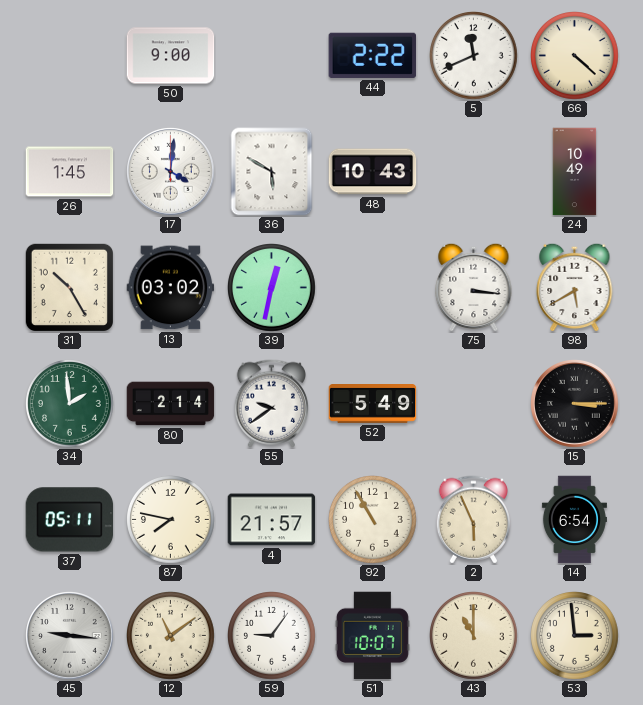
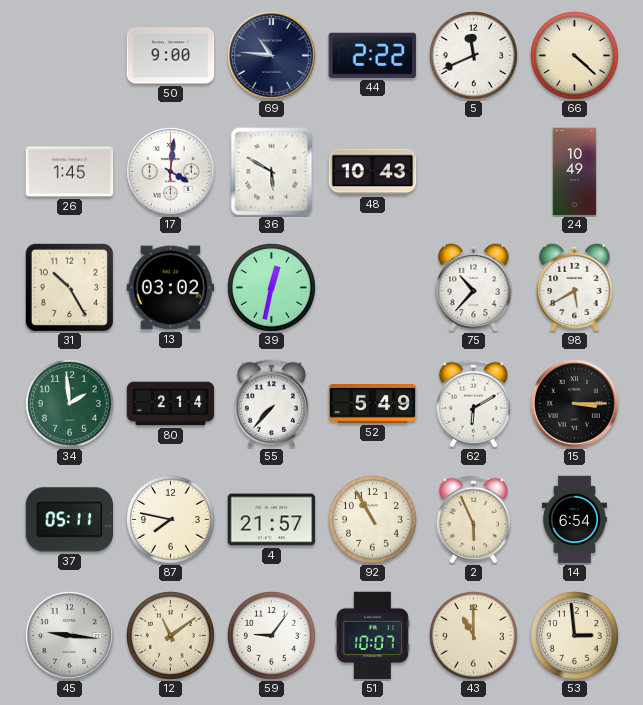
69: none -> 10:46
75: 3:16 -> 10:37
55: 9:39 -> 7:37
62: none -> 6:10
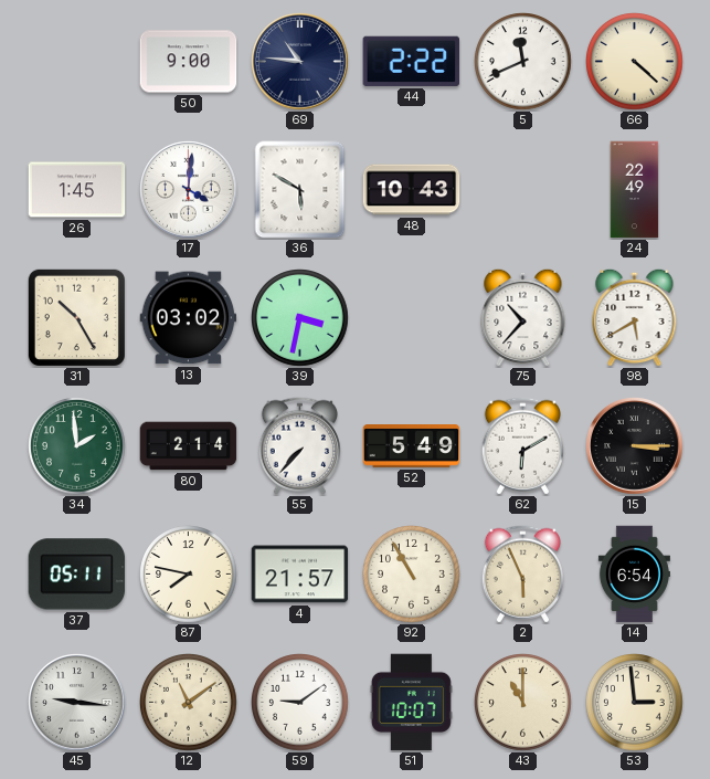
24: 10:49 -> 22:49
39: 12:32 -> 3:32
59: 9:06 -> 9:09
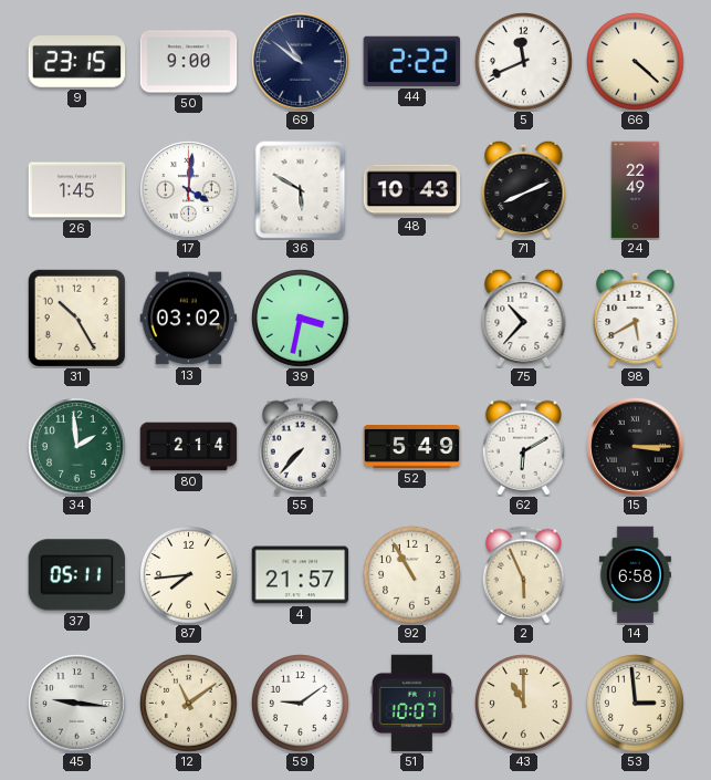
9: none -> 23:15
69: 10:46 -> 10:51
71: none -> 8:11
87: 7:47 -> 7:44
14: 6:54 -> 6:58
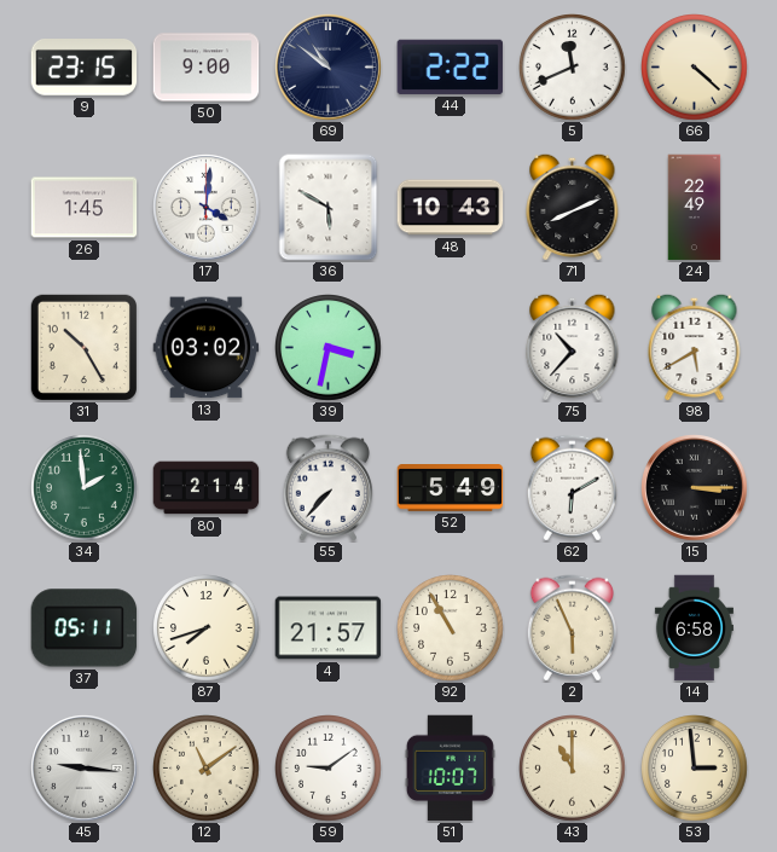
87: 7:44 -> 7:42
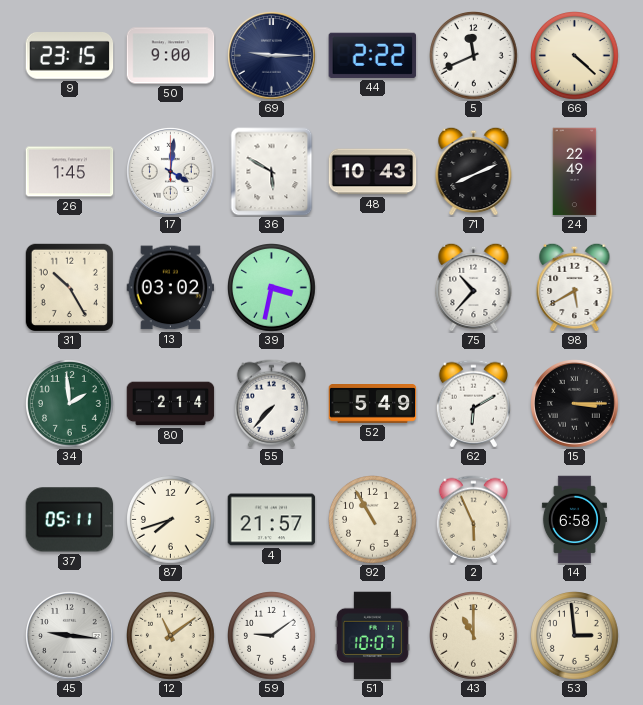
69: 10:51 -> 9:15
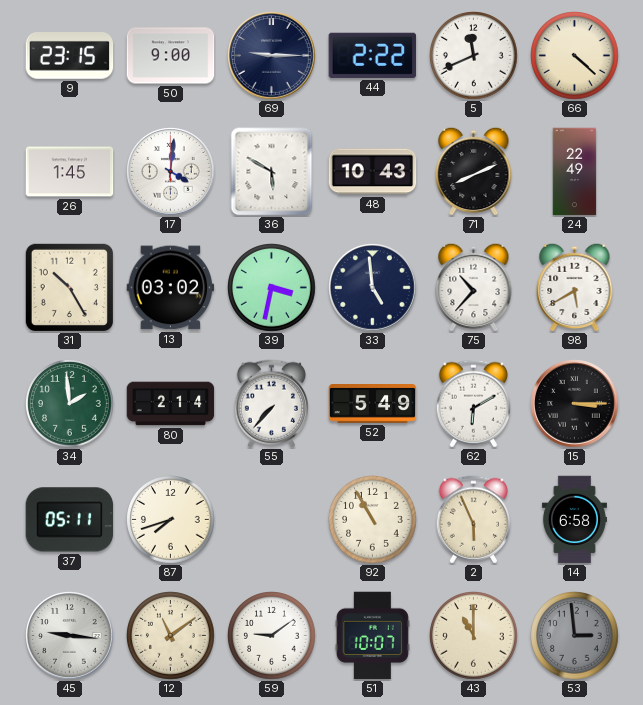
33: none -> 4:59
4: 21:57 -> none
53 dial: cream -> grey
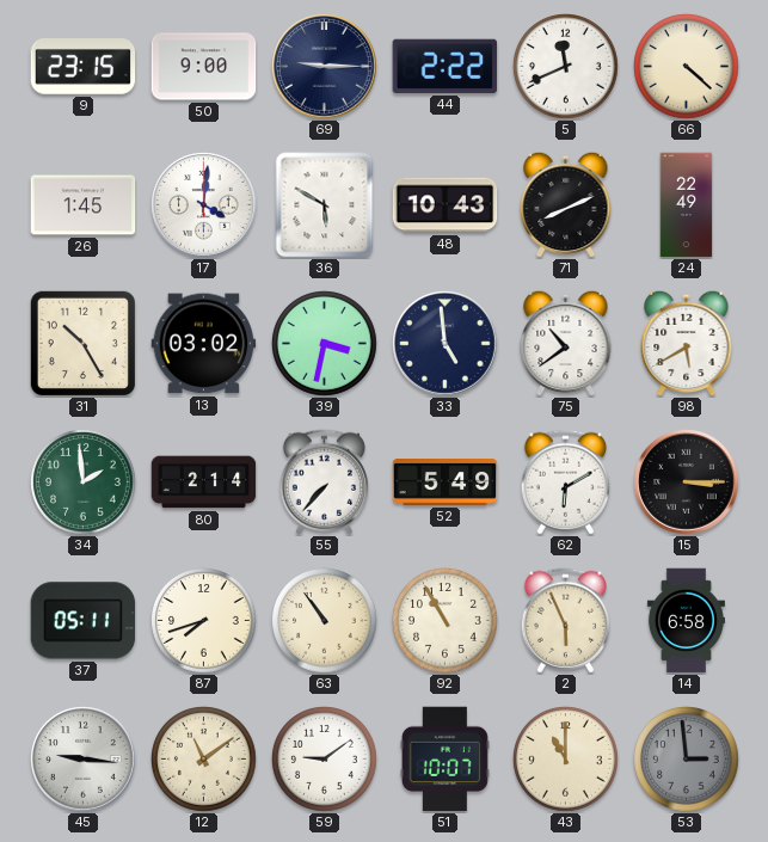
75: 10:37 -> 10:39
63: none -> 10:54
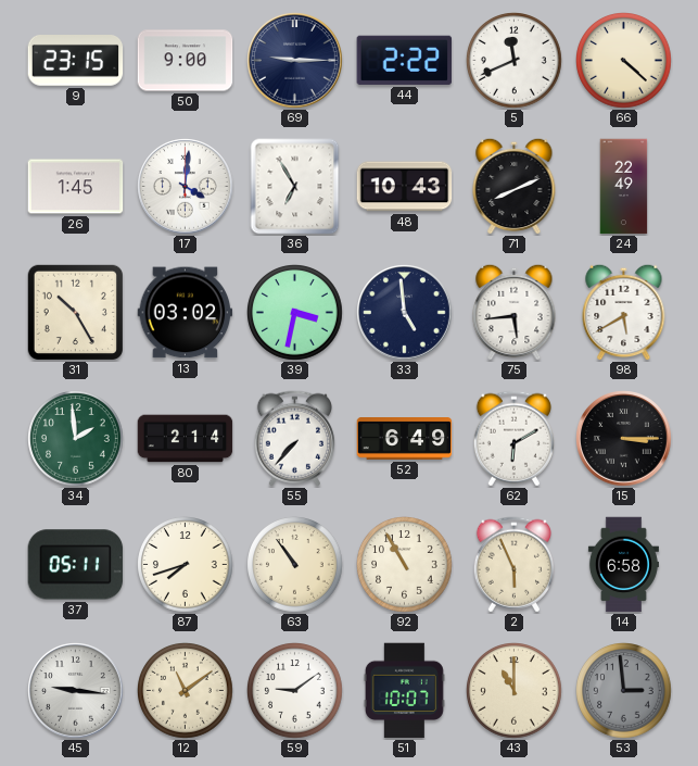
36: 5:50 -> 6:55
75: 10:39 -> 5:44
52: 5:49 -> 6:49
